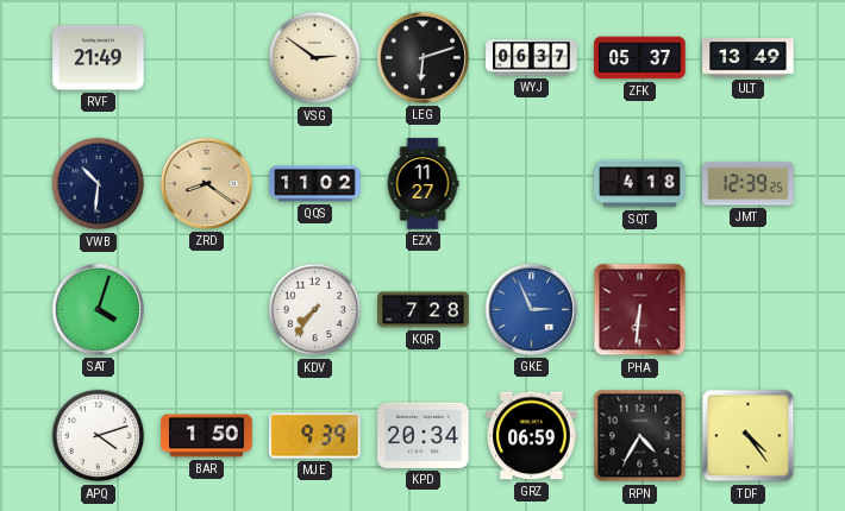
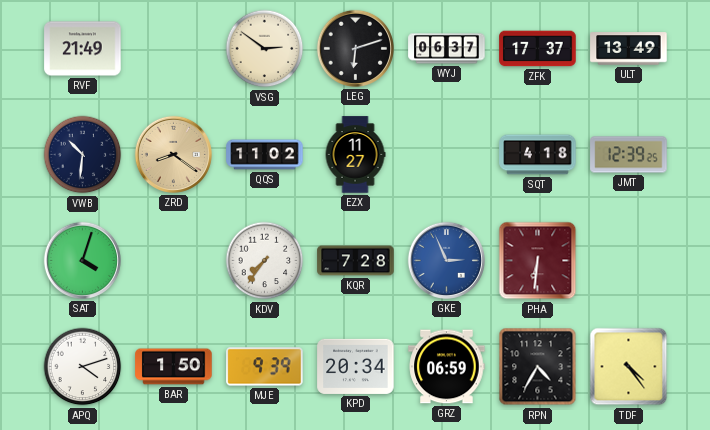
ZFK: 05:37 -> 17:37
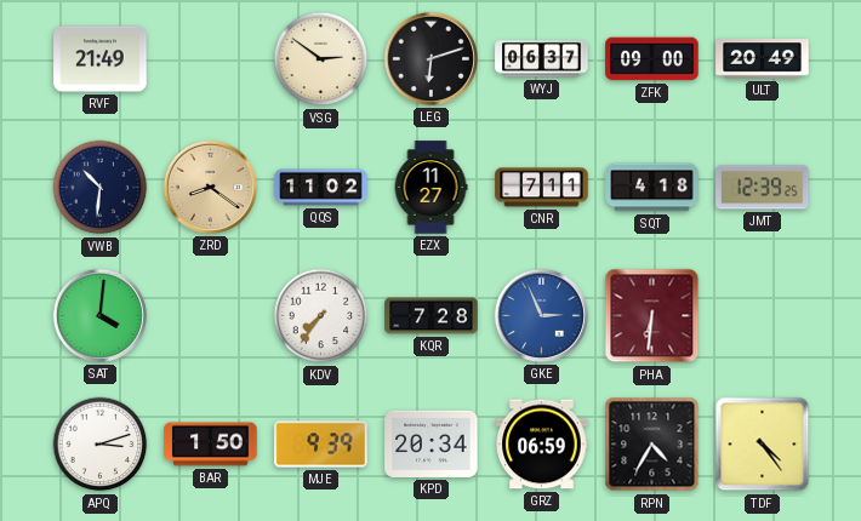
ZFK: 17:37 -> 09:00
ULT: 13:49 -> 20:49
CNR: none -> 7:11
SAT: 4:03 -> 4:01
APQ: 4:12 -> 3:12
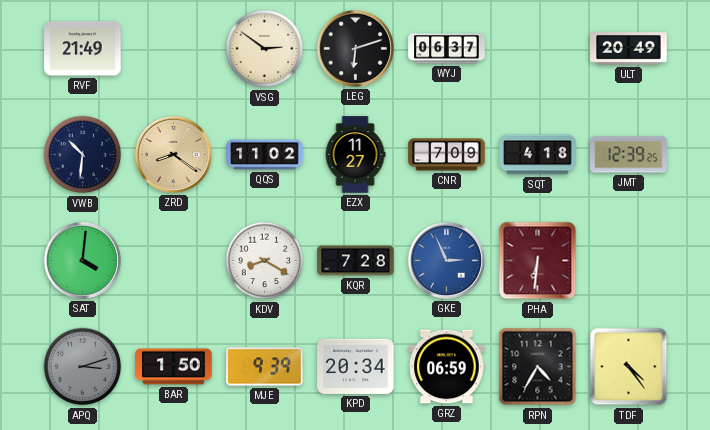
ZFK: 09:00 -> none
CNR: 7:11 -> 7:09
KDV: 7:36 -> 8:20
APQ dial: white -> grey
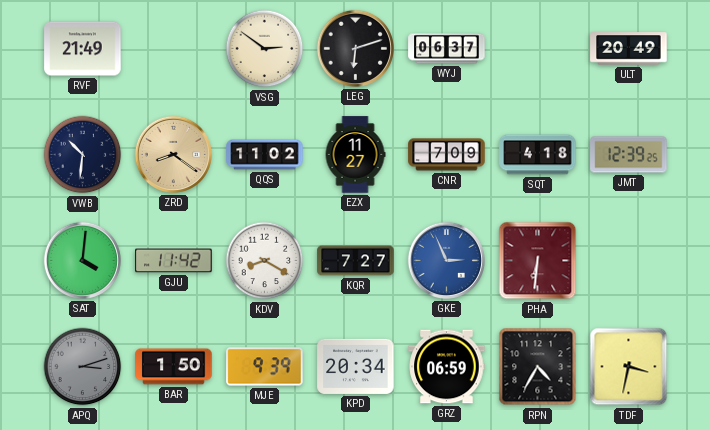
GJU: none -> 11:42
KQR: 7:28 -> 7:27
TDF: 4:24 -> 3:32
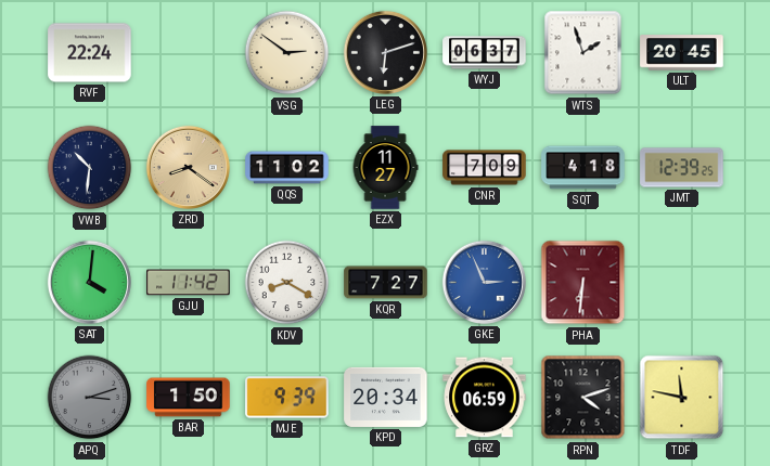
RVF: 21:49 -> 22:24
WTS: none -> 1:57
ULT: 20:49 -> 20:45
RPN: 4:35 -> 4:12
TDF: 3:32 -> 11:47
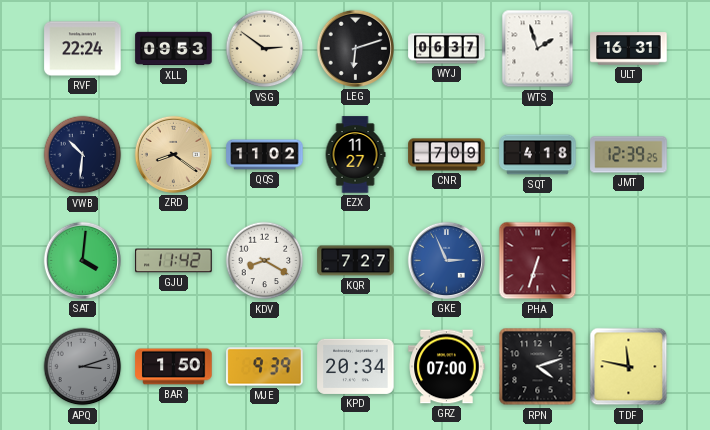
XLL: none -> 09:53
ULT: 20:45 -> 16:31
PHA: 6:31 -> 6:33
GRZ: 06:59 -> 07:00
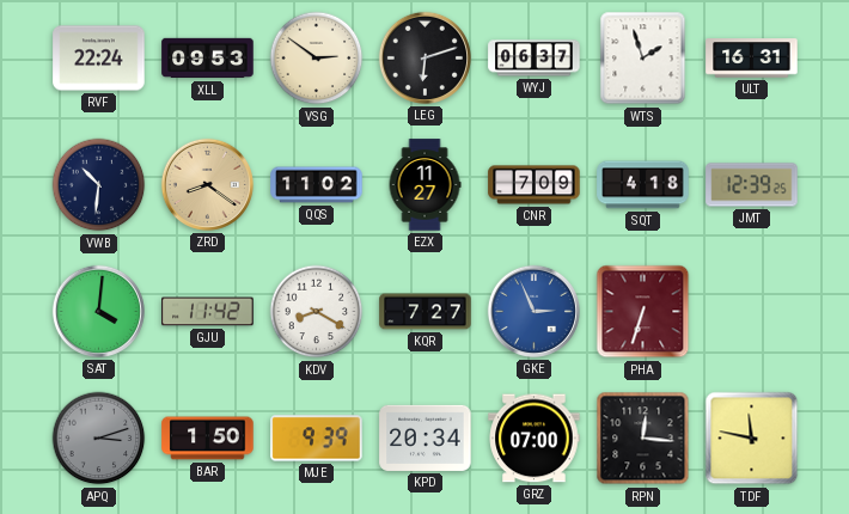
RPN: 4:12 -> 12:16
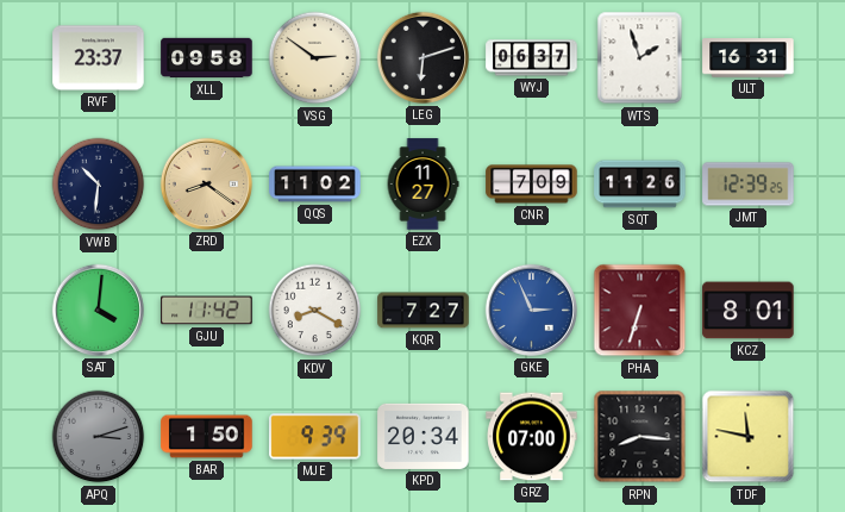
RVF: 22:24 -> 23:37
XLL: 09:53 -> 09:58
SQT: 4:18 -> 11:26
KCZ: none -> 8:01
RPN: 12:16 -> 8:16
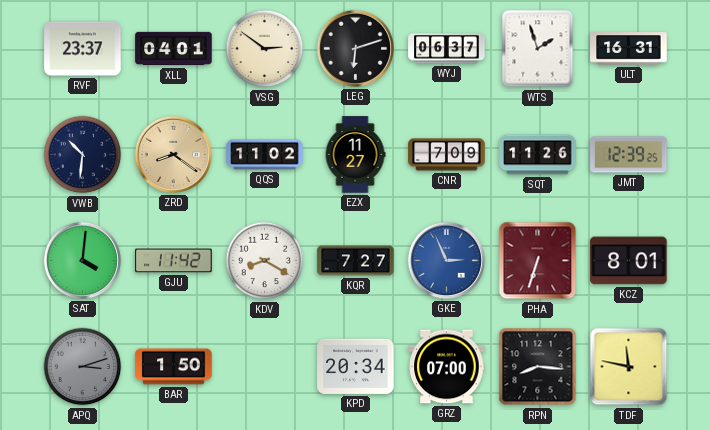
XLL: 09:58 -> 04:01
MJE: 9:39 -> none
